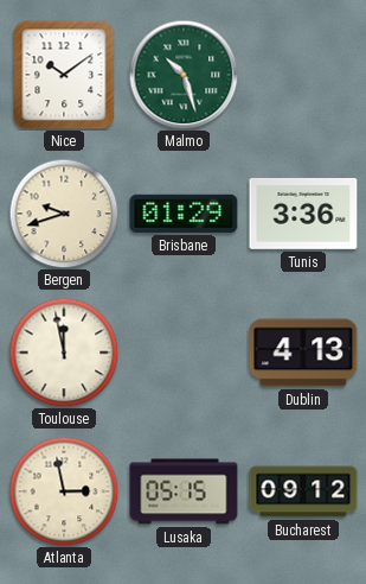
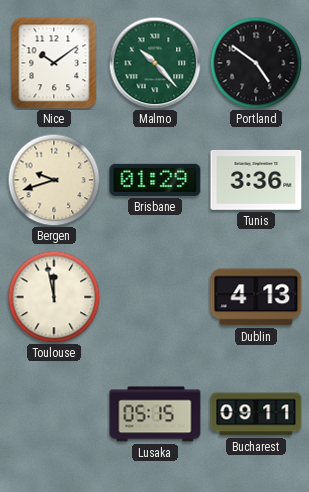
Malmo: 10:27 -> 10:23
Portland: none -> 4:51
Atlanta: 2:58 -> none
Bucharest: 09:12 -> 09:11
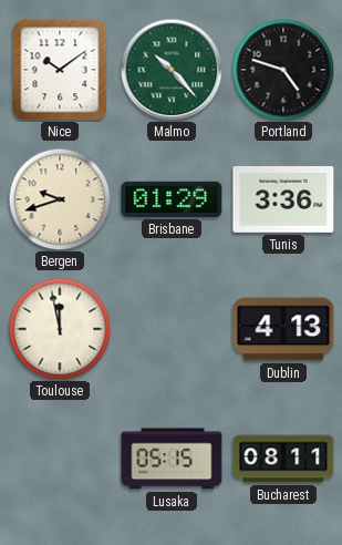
Portland: 4:51 -> 4:48
Bucharest: 09:11 -> 08:11
